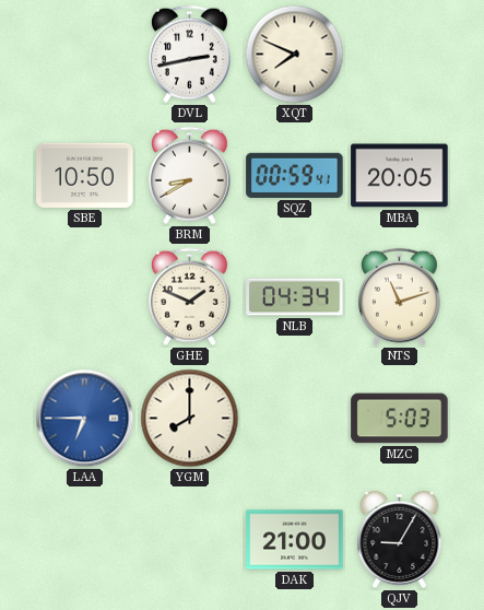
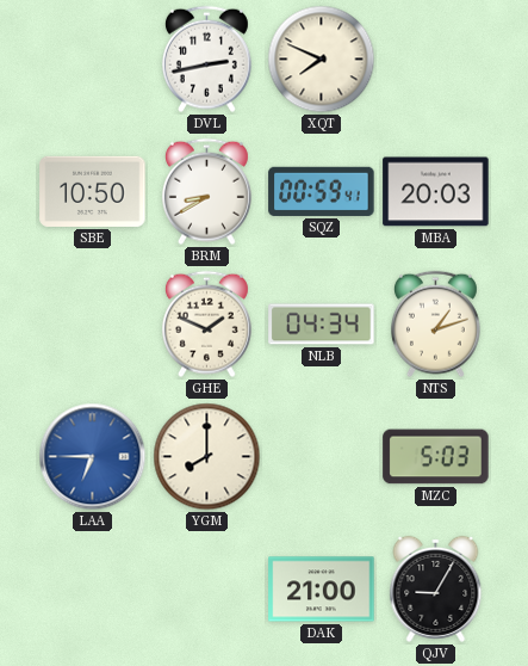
MBA: 20:05 -> 20:03
NTS: 11:12 -> 1:12
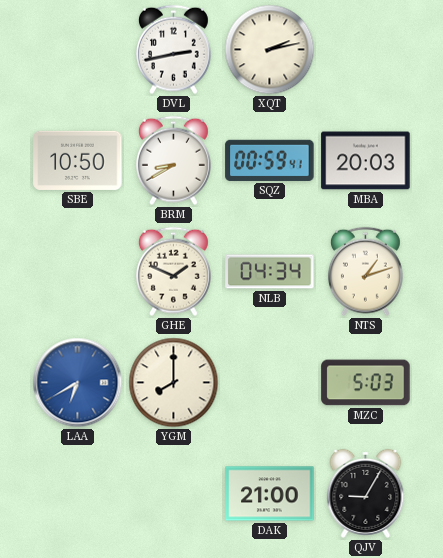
XQT: 7:49 -> 2:13
LAA: 6:45 -> 6:40
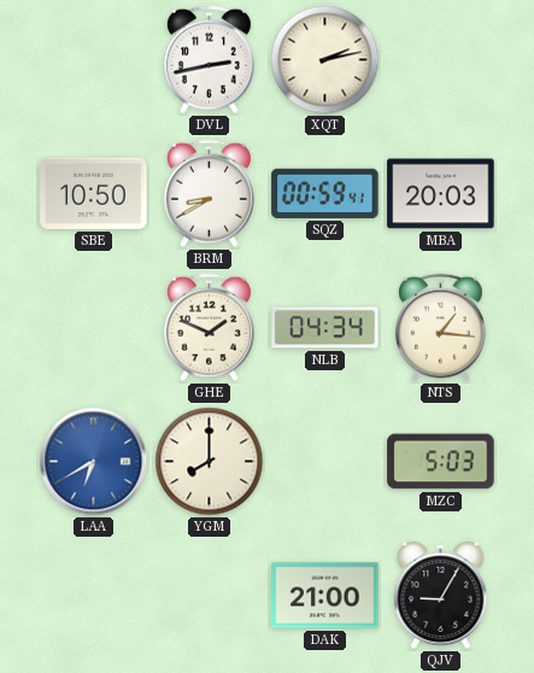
NTS: 1:12 -> 1:16
